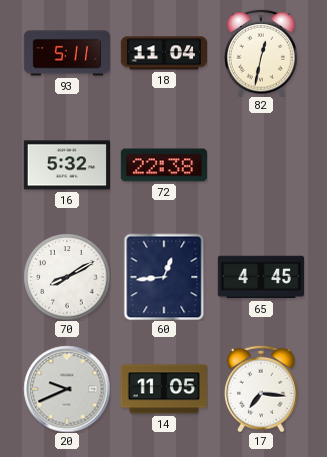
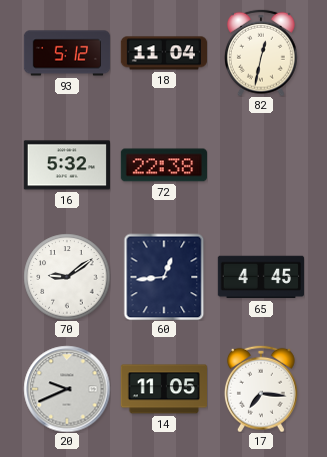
93: 5:11 -> 5:12
70: 8:10 -> 9:09
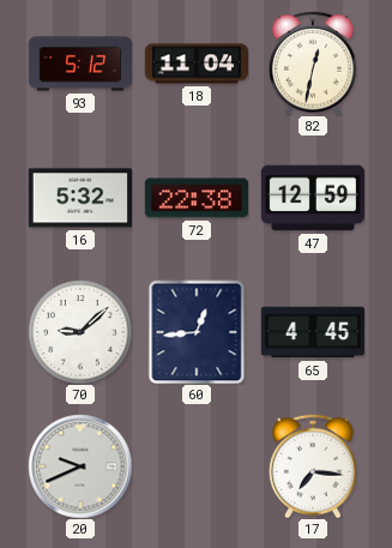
47: none -> 12:59
70: 9:09 -> 9:08
14: 11:05 -> none
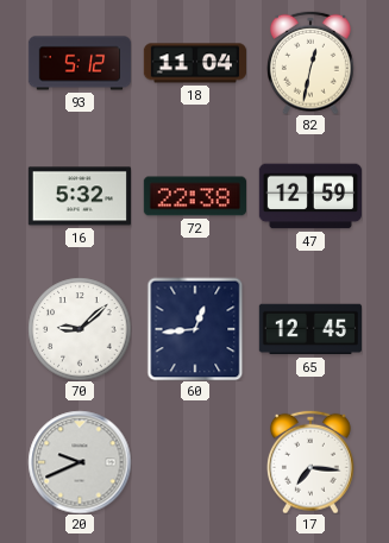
65: 4:45 -> 12:45
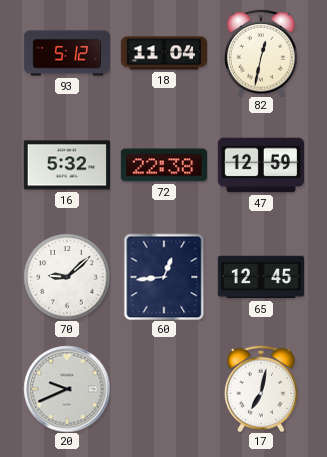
17: 7:16 -> 7:02
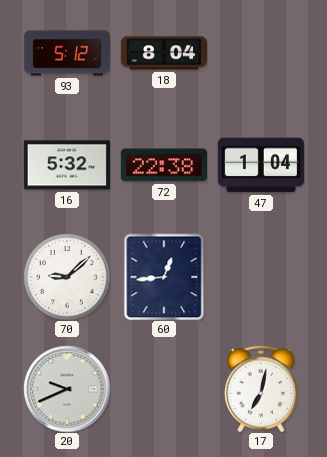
18: 11:04 -> 8:04
82: 12:32 -> none
47: 12:59 -> 1:04
65: 12:45 -> none
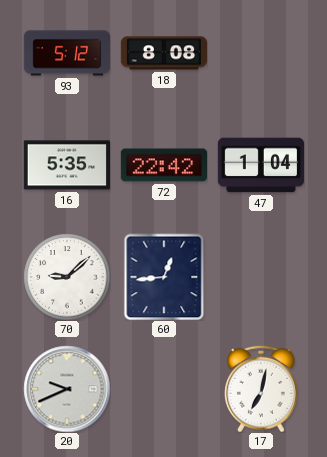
18: 8:04 -> 8:08
16: 5:32 -> 5:35
72: 22:38 -> 22:42
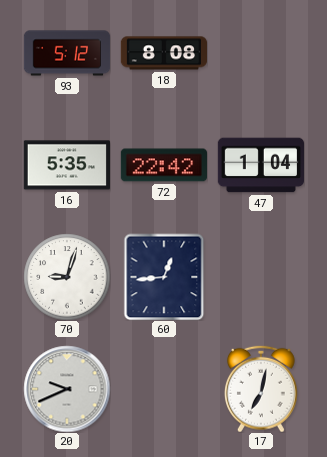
70: 9:08 -> 9:03
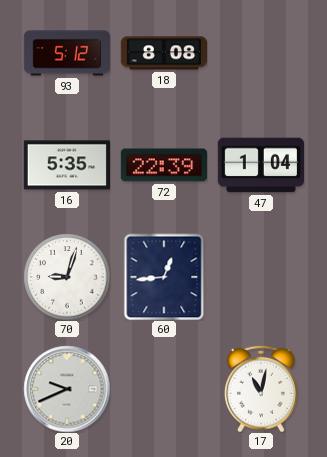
72: 22:42 -> 22:39
17: 7:02 -> 11:02
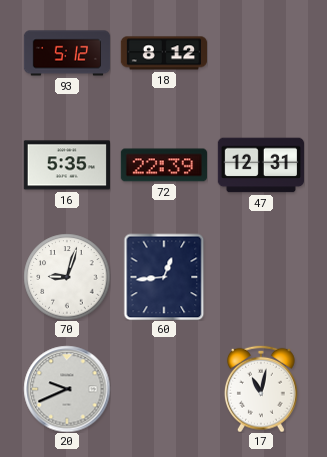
18: 8:08 -> 8:12
47: 1:04 -> 12:31
